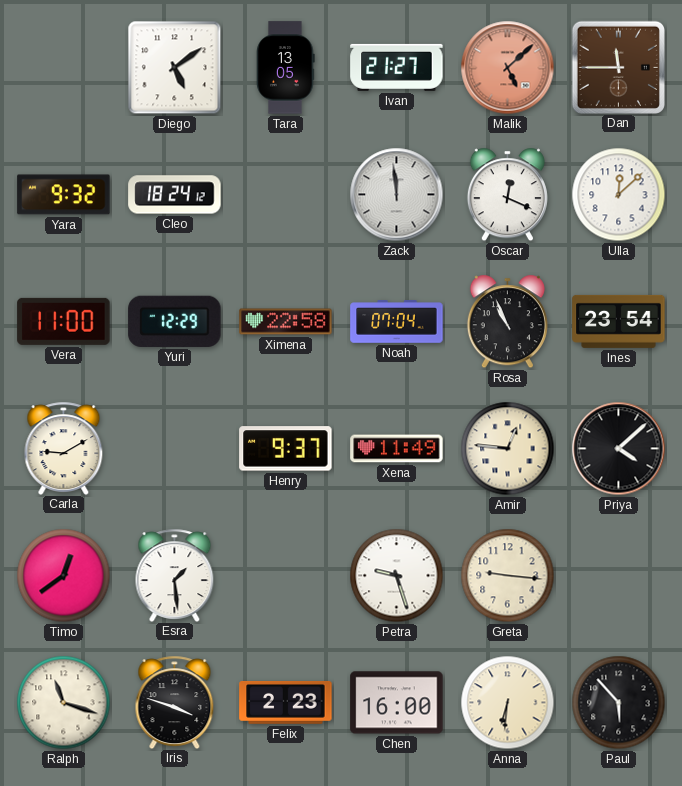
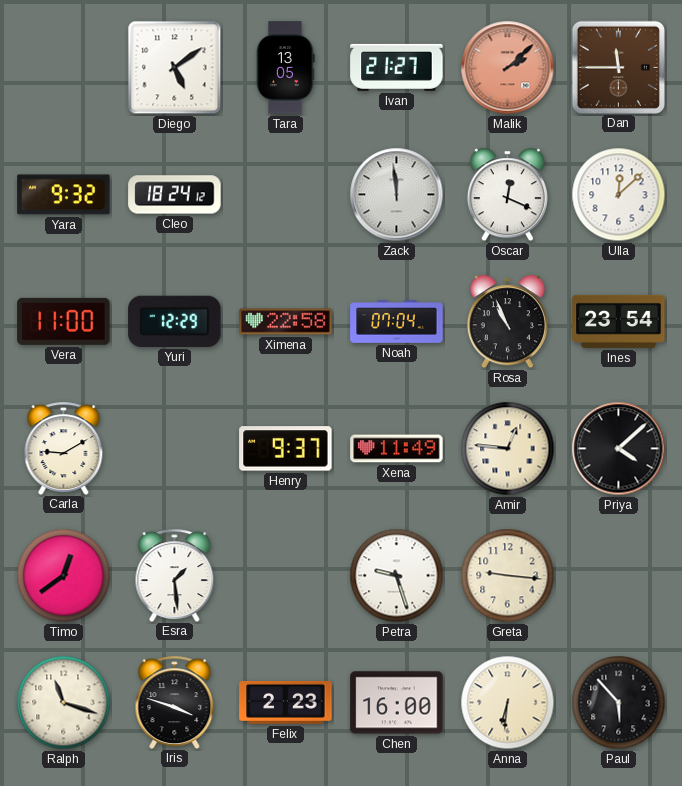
Malik: 5:08 -> 2:08
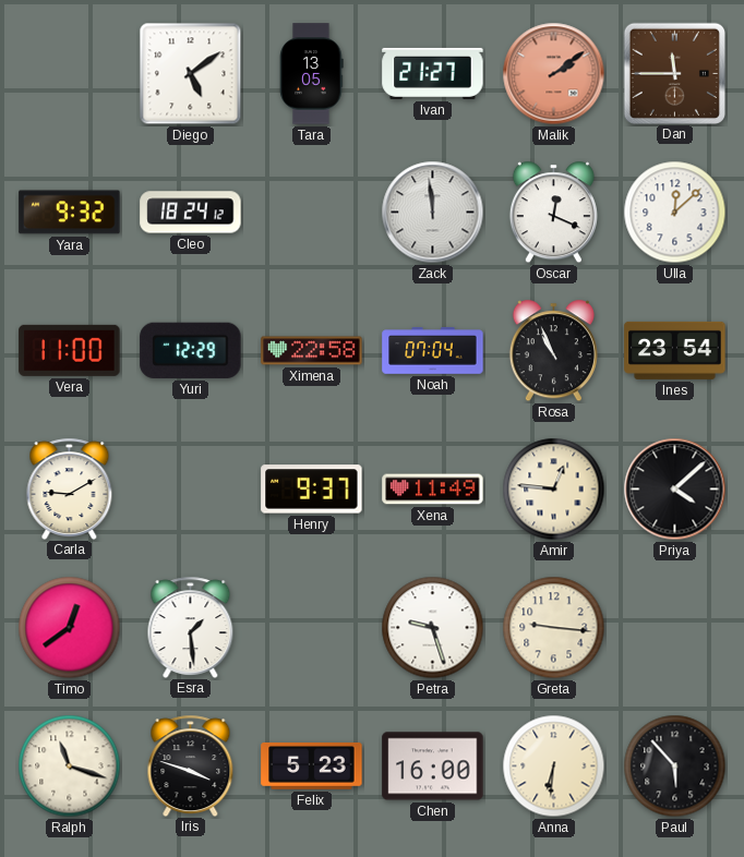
Malik: 2:08 -> 2:09
Felix: 2:23 -> 5:23
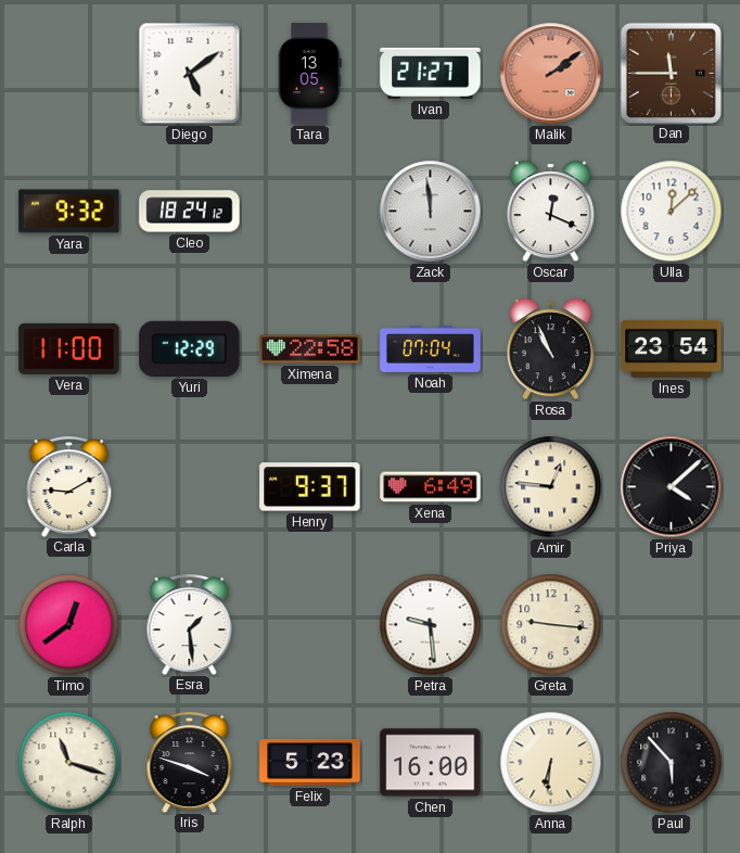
Xena: 11:49 -> 6:49
Petra: 9:27 -> 9:29
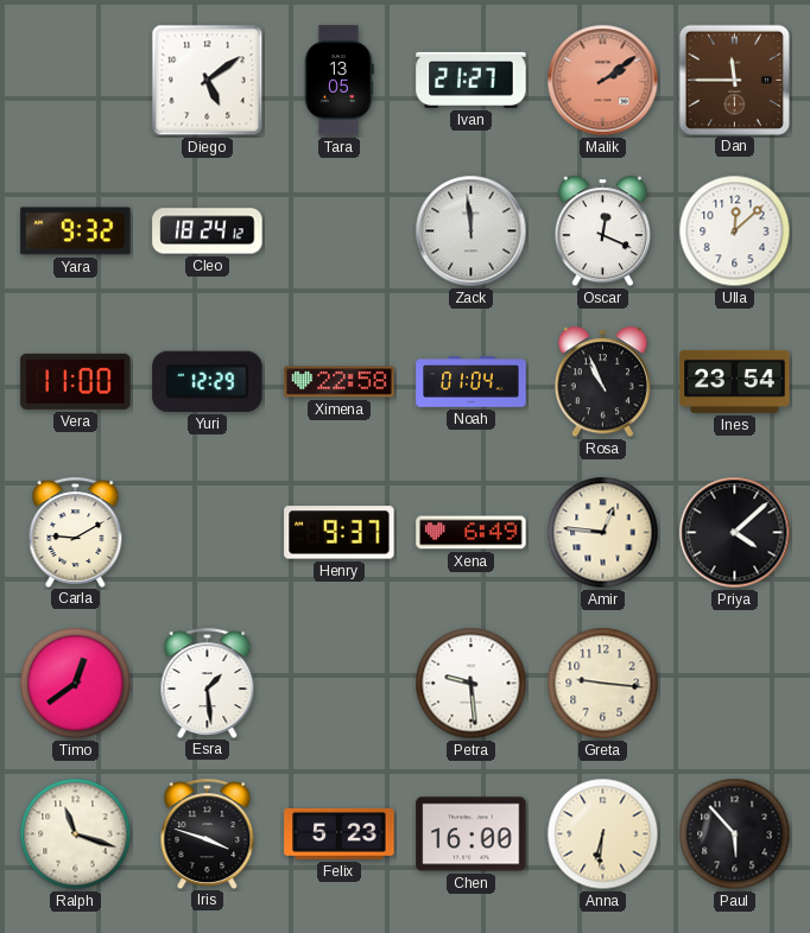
Noah: 07:04 -> 01:04
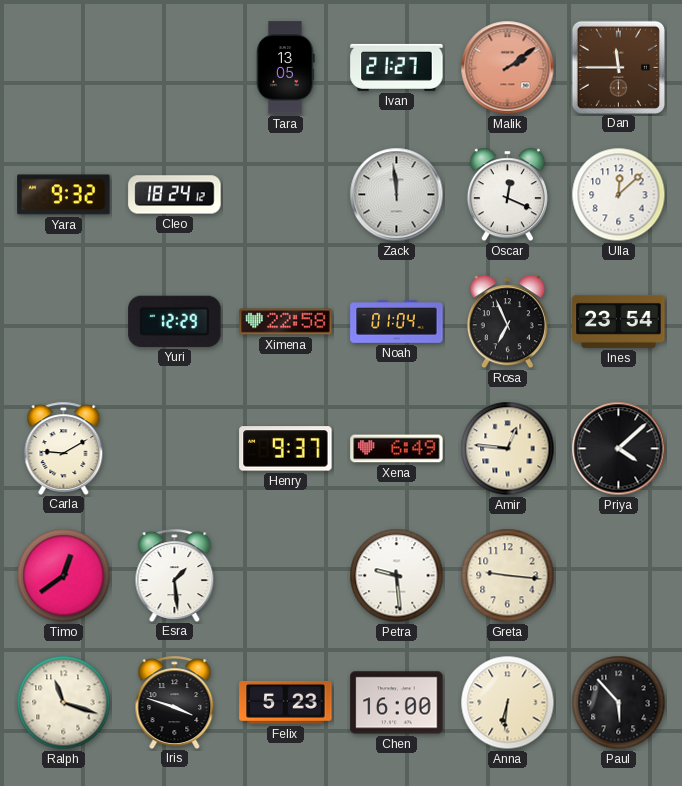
Diego: 5:09 -> none
Vera: 11:00 -> none
Rosa: 10:56 -> 6:56
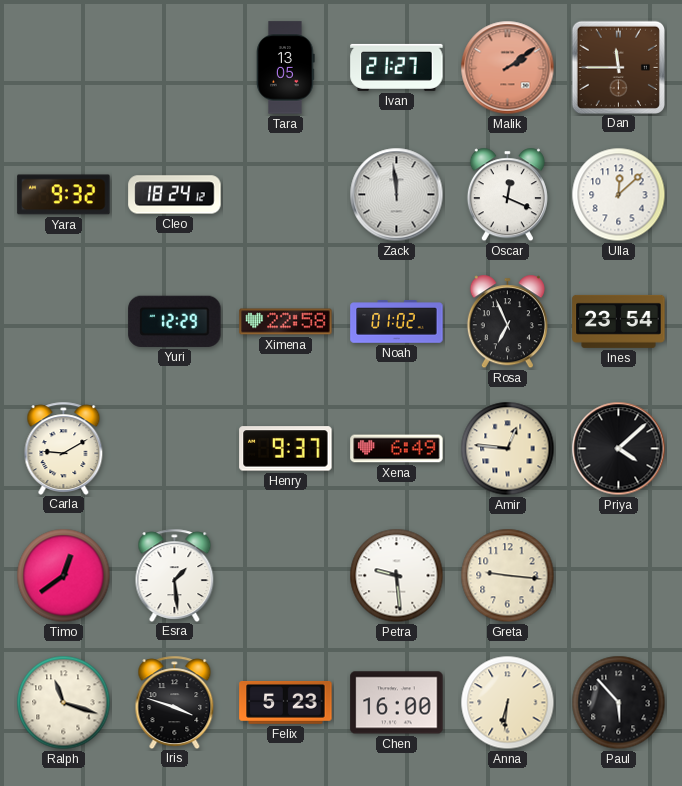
Noah: 01:04 -> 01:02
